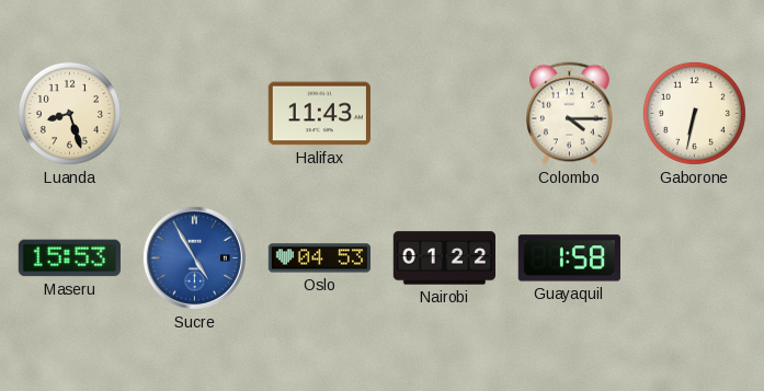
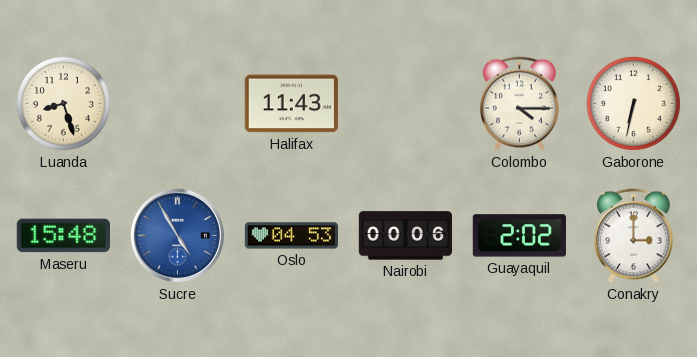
Maseru: 15:53 -> 15:48
Nairobi: 01:22 -> 00:06
Guayaquil: 1:58 -> 2:02
Conakry: none -> 3:00
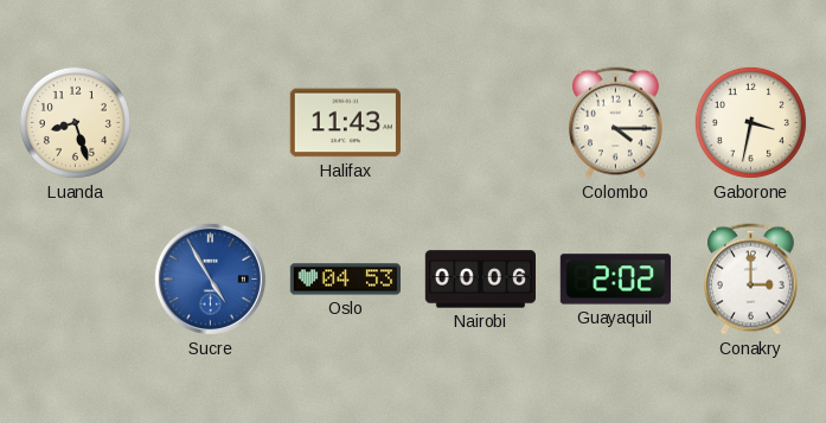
Gaborone: 6:32 -> 3:32
Maseru: 15:48 -> none
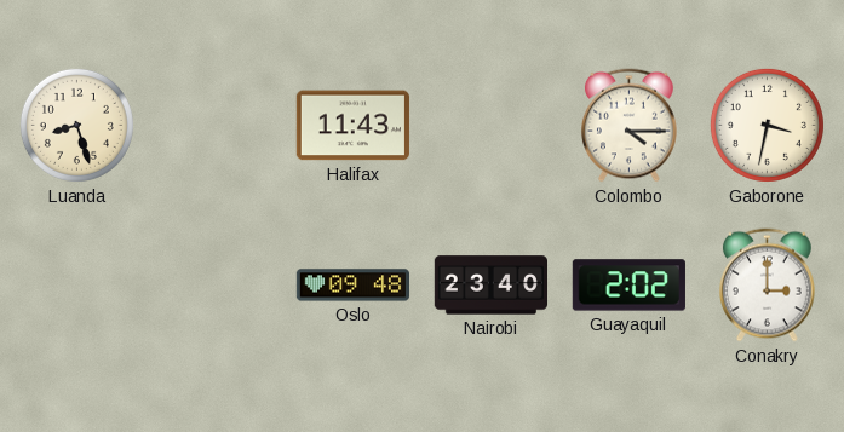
Sucre: 4:55 -> none
Oslo: 04:53 -> 09:48
Nairobi: 00:06 -> 23:40
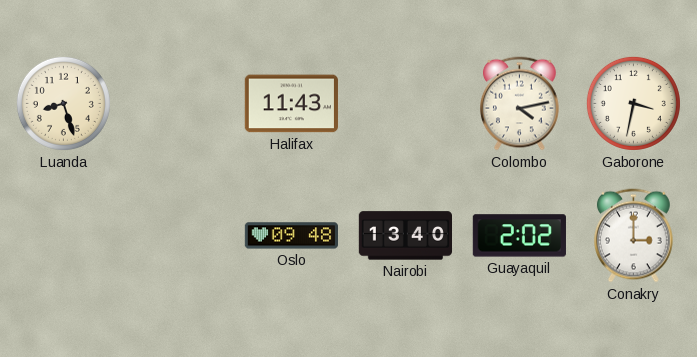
Colombo: 4:15 -> 4:13
Nairobi: 23:40 -> 13:40
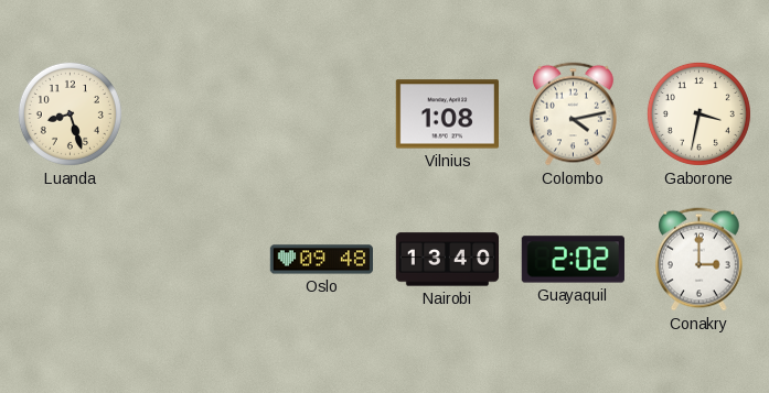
Halifax: 11:43 -> none
Vilnius: none -> 1:08
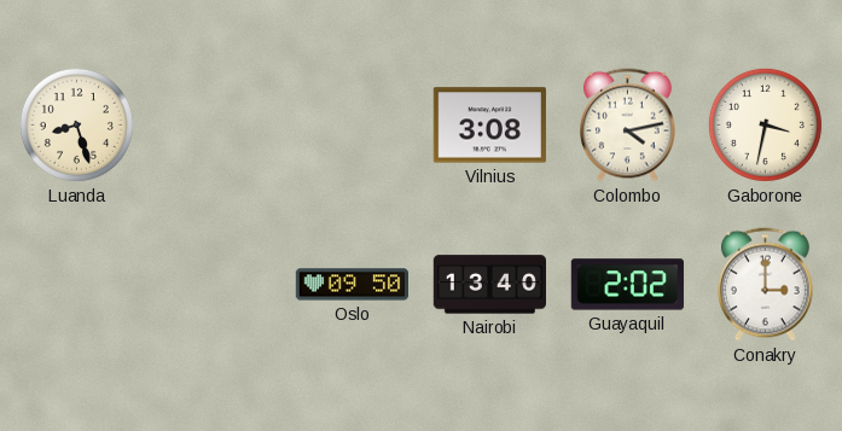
Vilnius: 1:08 -> 3:08
Oslo: 09:48 -> 09:50
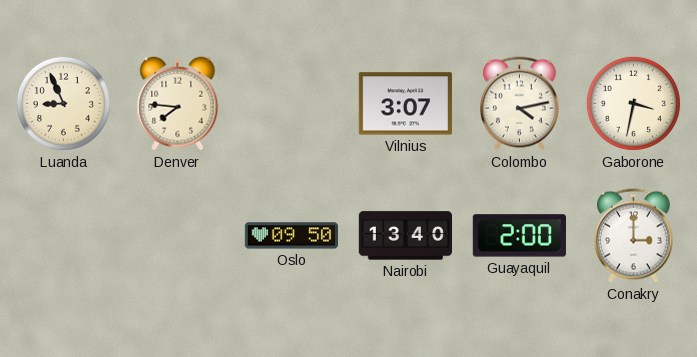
Luanda: 8:27 -> 8:56
Denver: none -> 7:46
Vilnius: 3:08 -> 3:07
Guayaquil: 2:02 -> 2:00
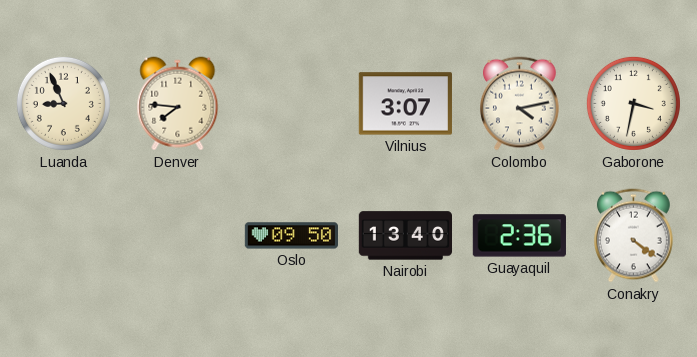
Guayaquil: 2:00 -> 2:36
Conakry: 3:00 -> 4:21
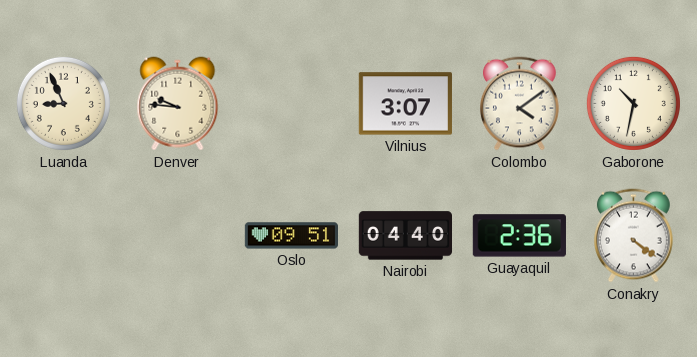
Denver: 7:46 -> 9:46
Colombo: 4:13 -> 4:09
Gaborone: 3:32 -> 10:32
Oslo: 09:50 -> 09:51
Nairobi: 13:40 -> 04:40
